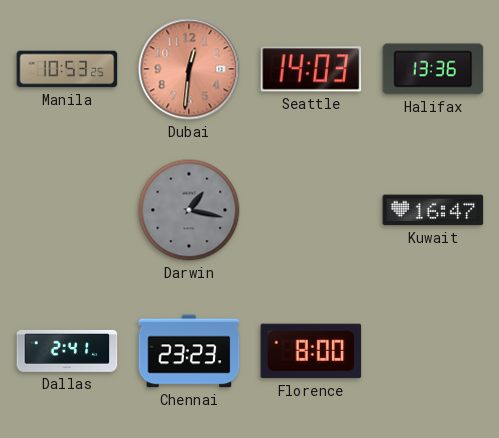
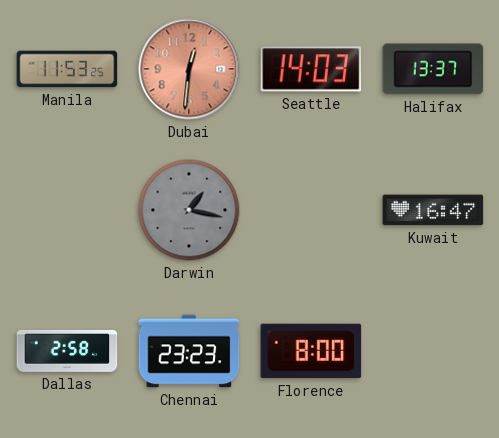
Manila: 10:53 -> 11:53
Halifax: 13:36 -> 13:37
Dallas: 2:41 -> 2:58
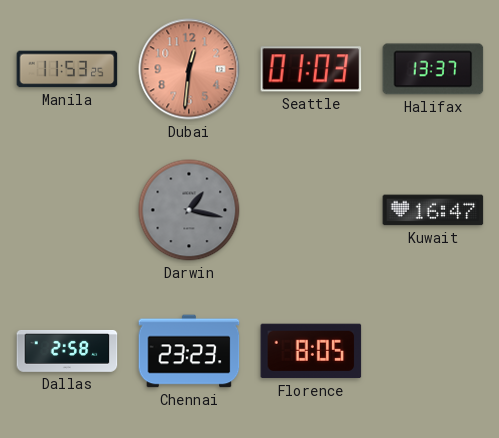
Seattle: 14:03 -> 01:03
Florence: 8:00 -> 8:05
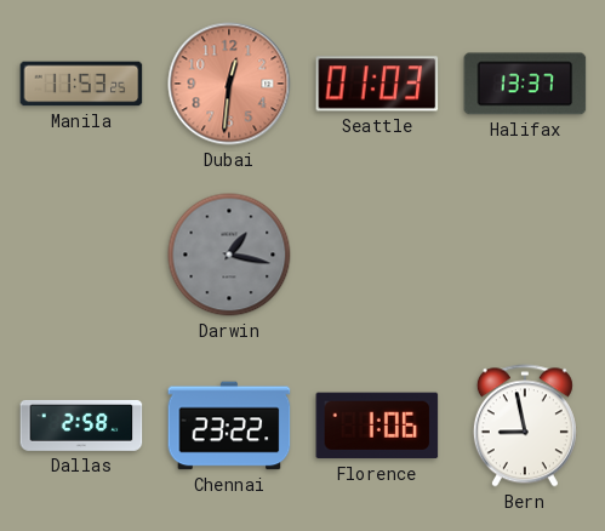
Kuwait: 16:47 -> none
Chennai: 23:23 -> 23:22
Florence: 8:05 -> 1:06
Bern: none -> 8:58
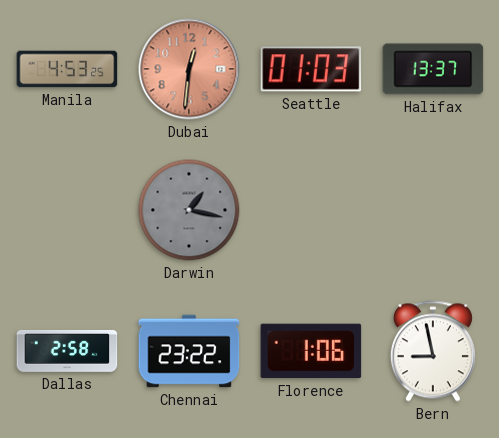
Manila: 11:53 -> 4:53
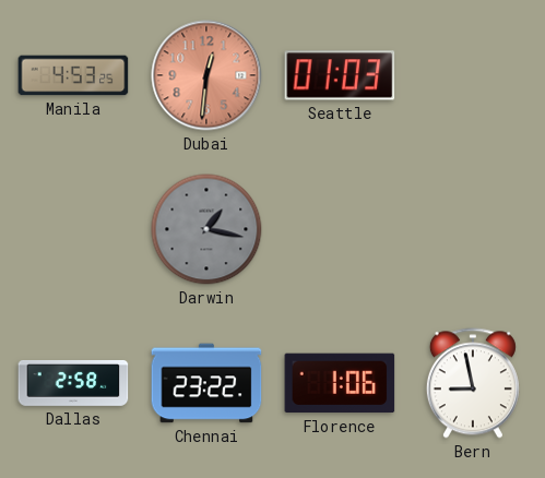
Halifax: 13:37 -> none
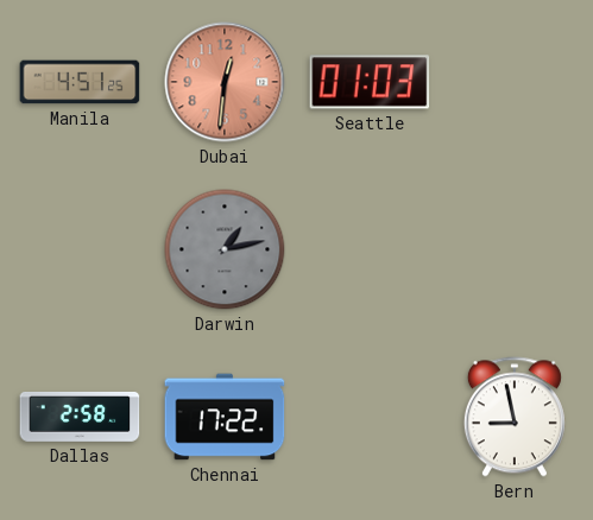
Manila: 4:53 -> 4:51
Darwin: 1:17 -> 1:13
Chennai: 23:22 -> 17:22
Florence: 1:06 -> none
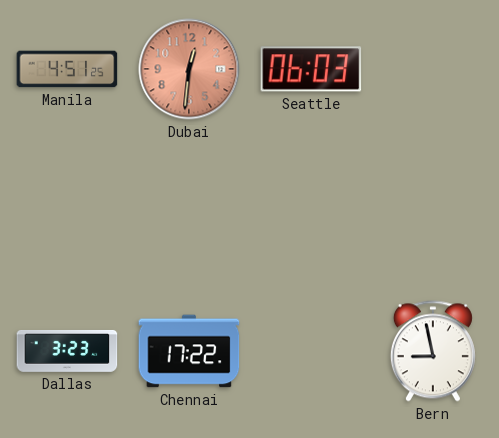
Seattle: 01:03 -> 06:03
Darwin: 1:13 -> none
Dallas: 2:58 -> 3:23
